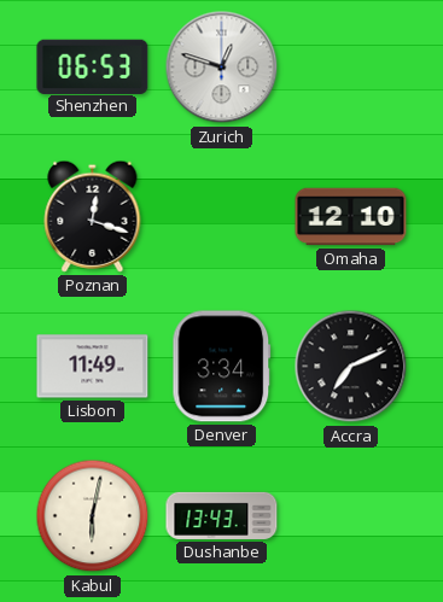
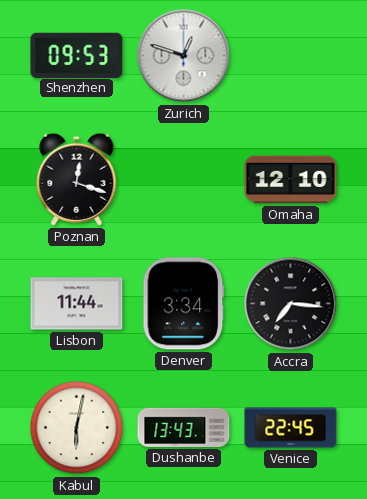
Shenzhen: 06:53 -> 09:53
Lisbon: 11:49 -> 11:44
Accra: 7:11 -> 7:16
Venice: none -> 22:45
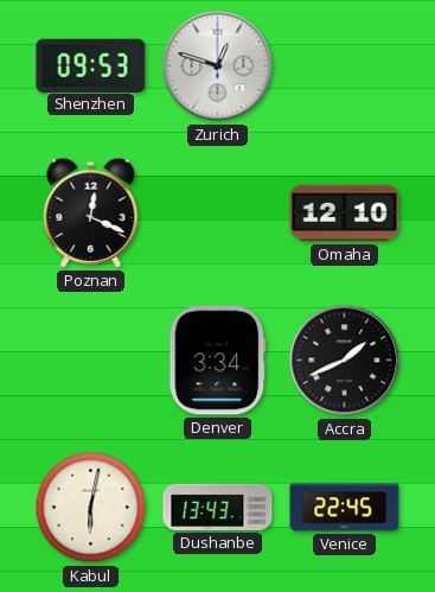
Poznan: 12:18 -> 12:19
Lisbon: 11:44 -> none
Accra: 7:16 -> 1:41
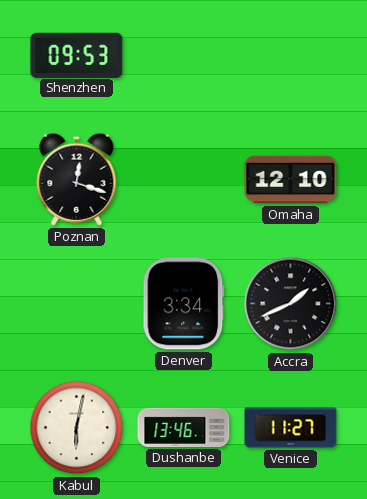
Zurich: 12:48 -> none
Poznan: 12:19 -> 12:18
Dushanbe: 13:43 -> 13:46
Venice: 22:45 -> 11:27
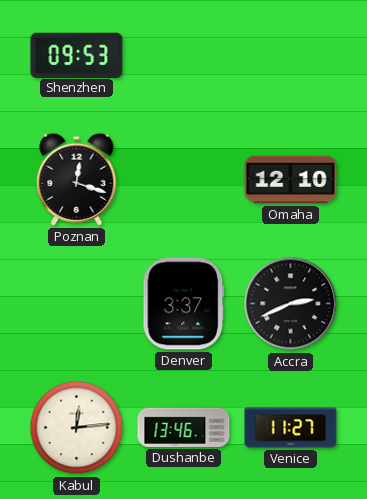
Denver: 3:34 -> 3:37
Accra: 1:41 -> 2:41
Kabul: 6:02 -> 12:14
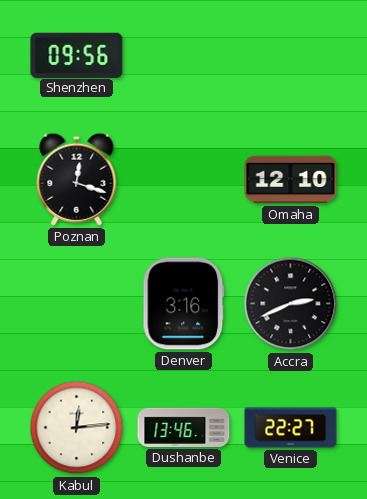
Shenzhen: 09:53 -> 09:56
Denver: 3:37 -> 3:16
Venice: 11:27 -> 22:27
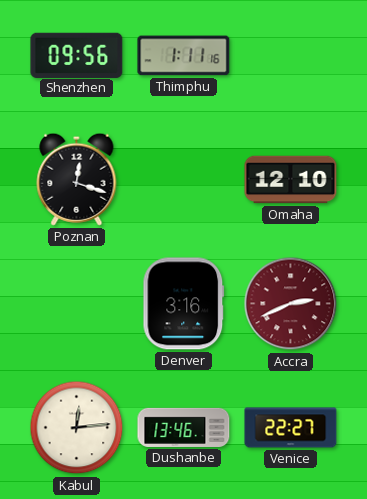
Thimphu: none -> 1:11
Accra dial: black -> burgundy
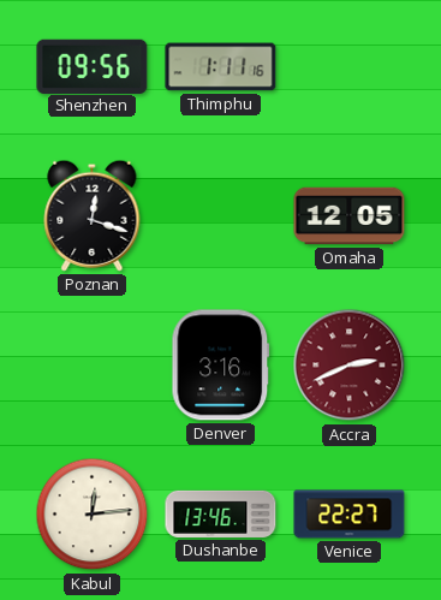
Omaha: 12:10 -> 12:05
